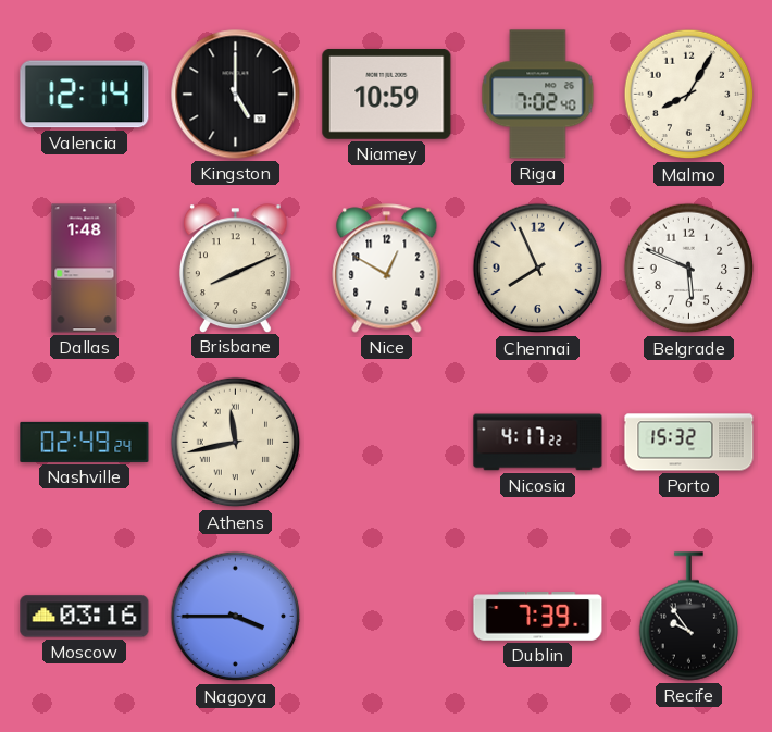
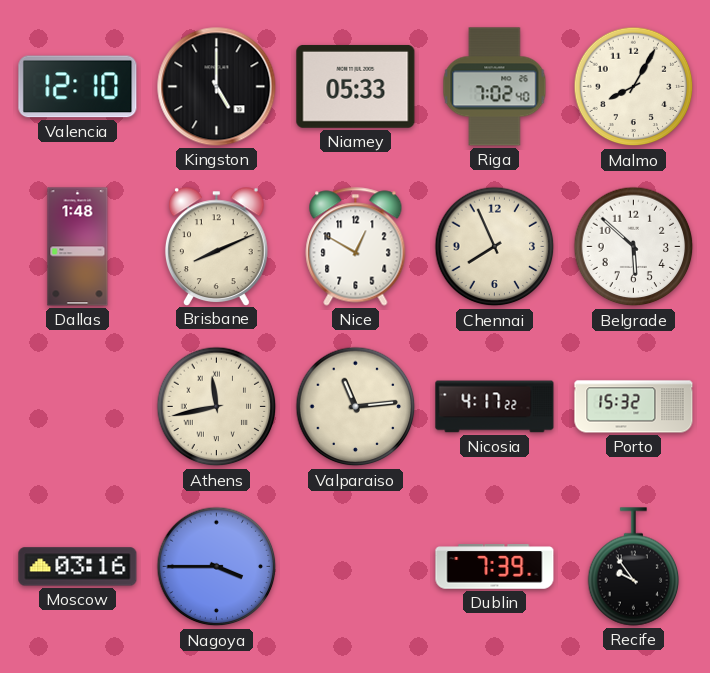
Valencia: 12:14 -> 12:10
Niamey: 10:59 -> 05:33
Belgrade: 5:49 -> 5:52
Nashville: 02:49 -> none
Valparaiso: none -> 11:14
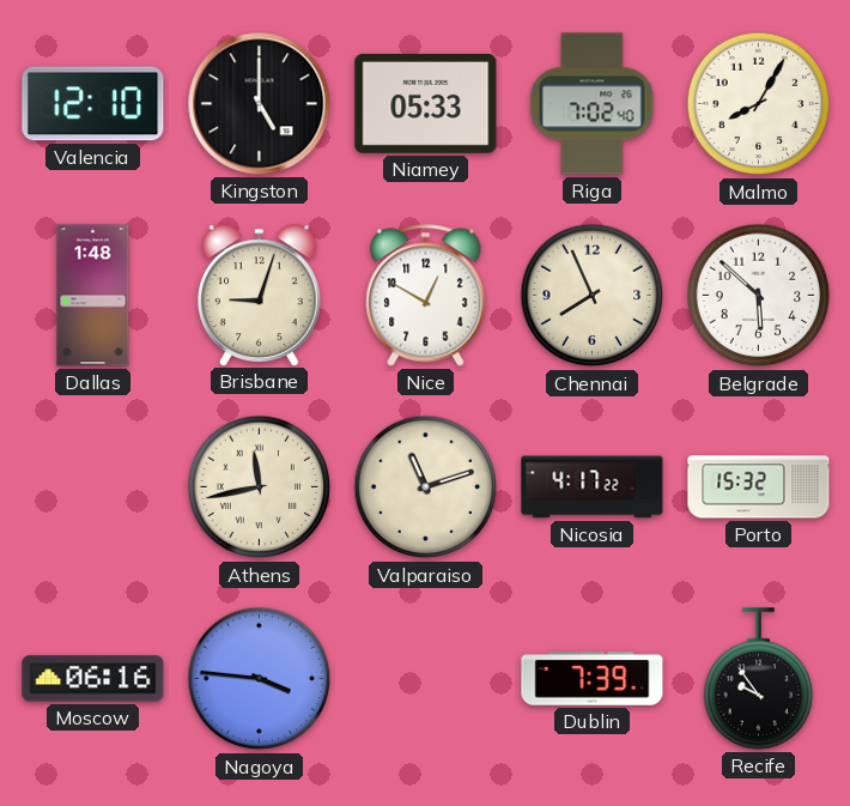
Brisbane: 8:11 -> 9:03
Valparaiso: 11:14 -> 11:12
Moscow: 03:16 -> 06:16
Nagoya: 3:45 -> 3:46
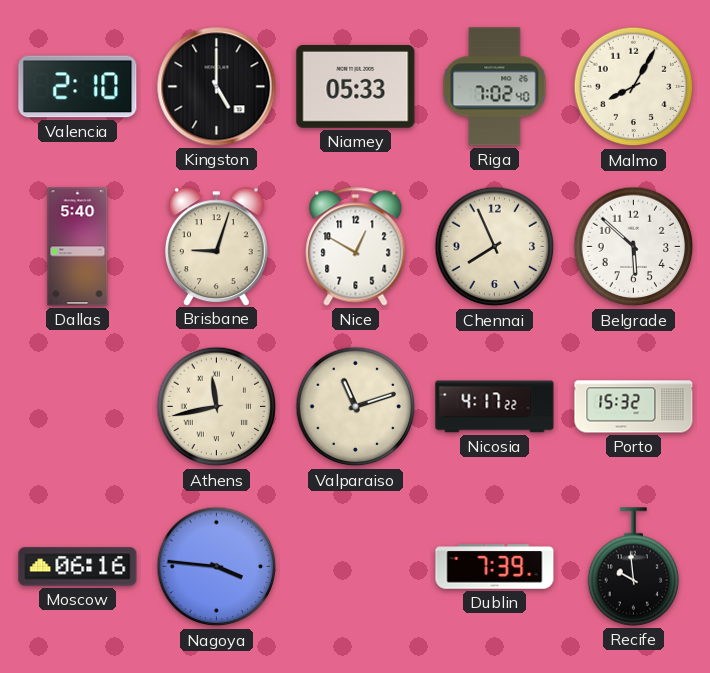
Valencia: 12:10 -> 2:10
Dallas: 1:48 -> 5:40
Recife: 9:54 -> 9:59
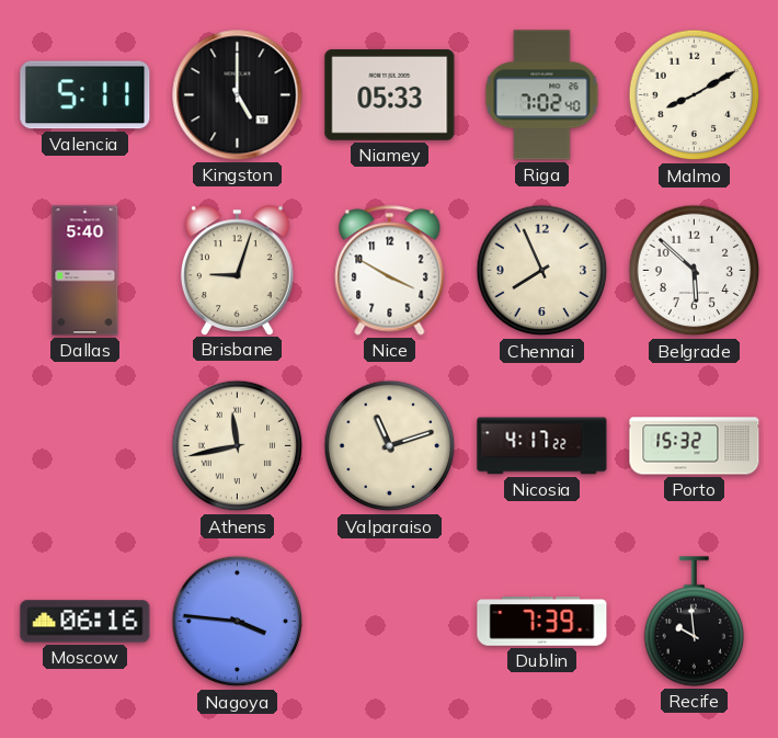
Valencia: 2:10 -> 5:11
Malmo: 8:05 -> 8:10
Nice: 12:50 -> 3:50
